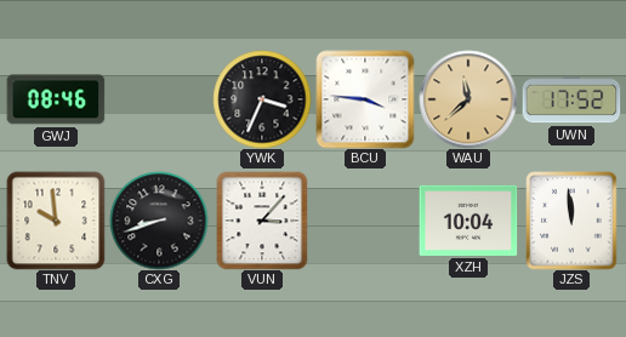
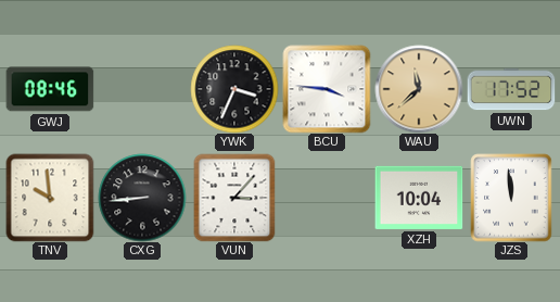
CXG: 8:42 -> 8:44
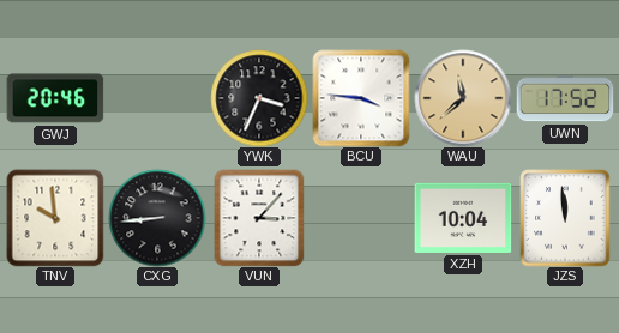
GWJ: 08:46 -> 20:46
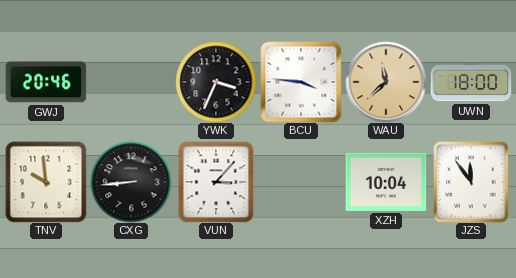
UWN: 17:52 -> 18:00
JZS: 11:59 -> 11:54
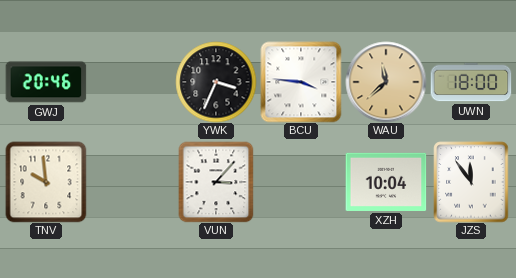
CXG: 8:44 -> none
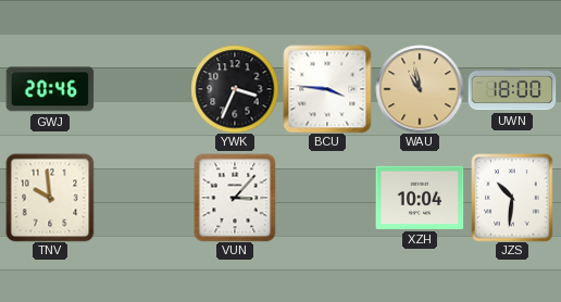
WAU: 11:38 -> 10:58
JZS: 11:54 -> 10:31
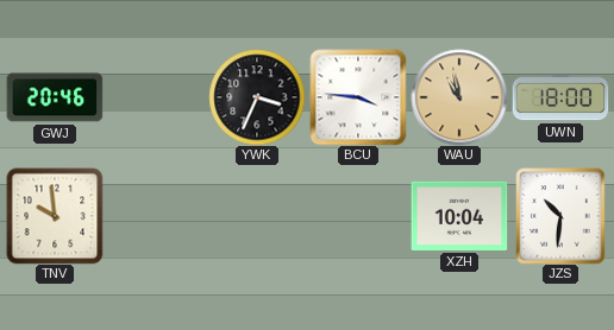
VUN: 3:07 -> none
